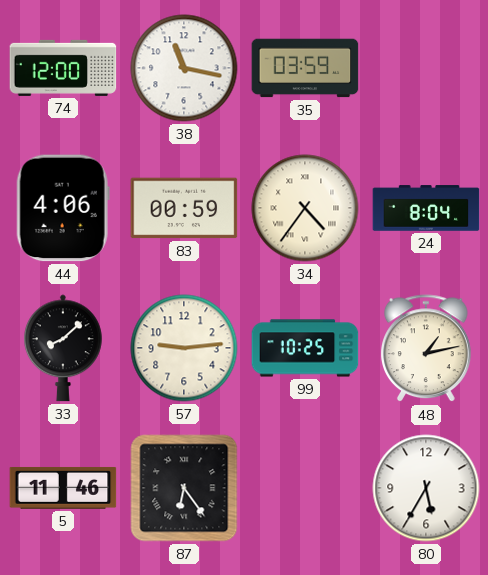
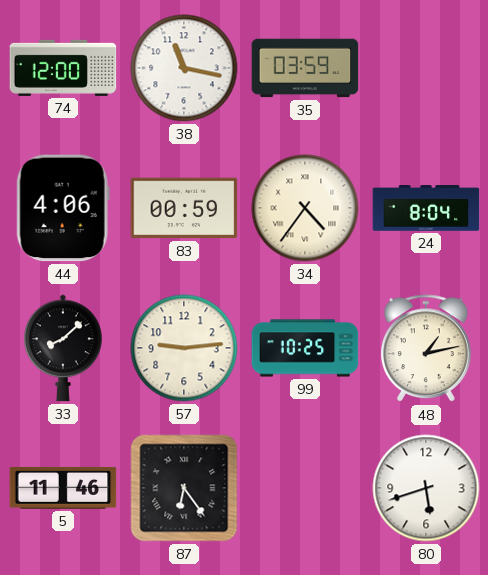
80: 5:35 -> 5:42
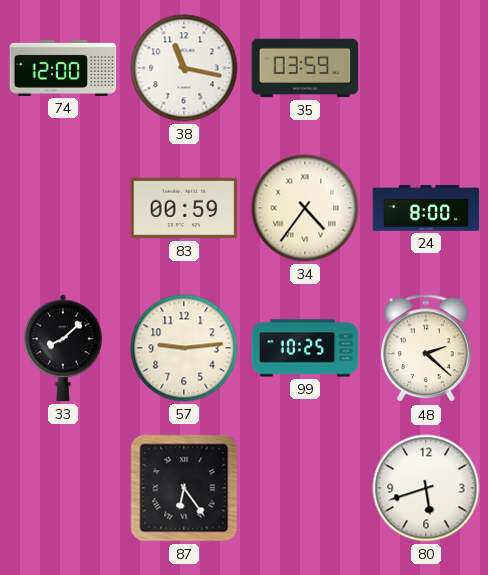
44: 4:06 -> none
24: 8:04 -> 8:00
48: 1:13 -> 2:22
5: 11:46 -> none
